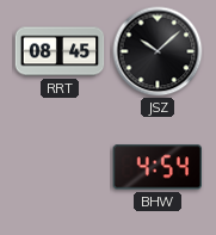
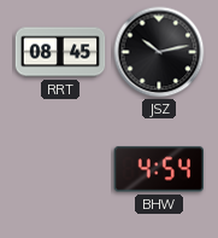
JSZ: 10:08 -> 10:13
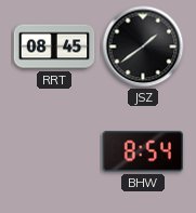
JSZ: 10:13 -> 1:39
BHW: 4:54 -> 8:54
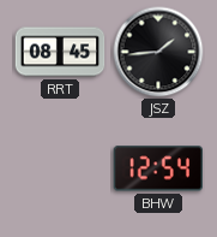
JSZ: 1:39 -> 1:44
BHW: 8:54 -> 12:54
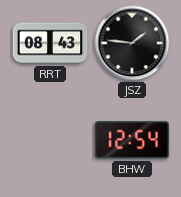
RRT: 08:45 -> 08:43
JSZ: 1:44 -> 1:46
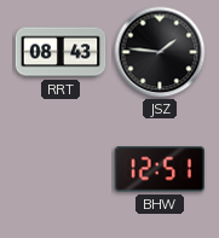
BHW: 12:54 -> 12:51
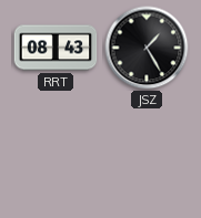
JSZ: 1:46 -> 1:25
BHW: 12:51 -> none
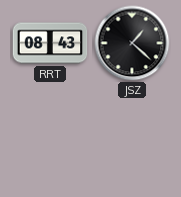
JSZ: 1:25 -> 1:22
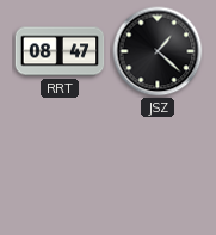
RRT: 08:43 -> 08:47
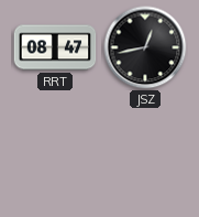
JSZ: 1:22 -> 12:43
